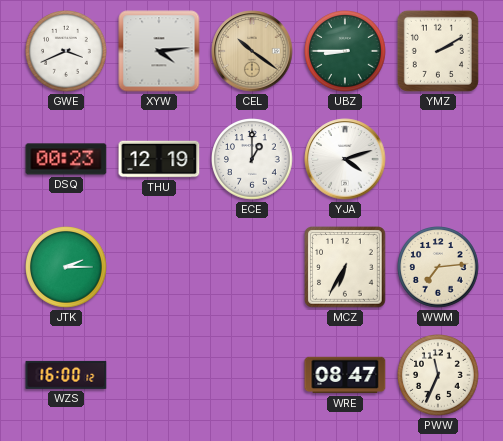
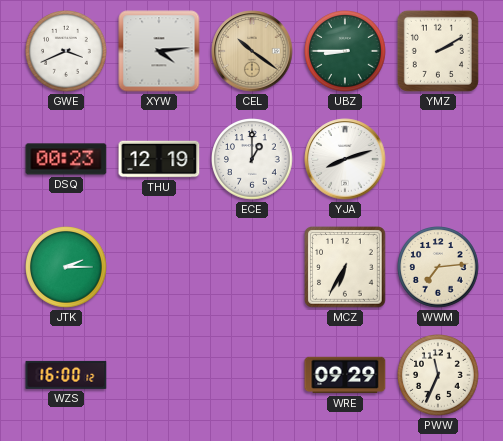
YJA: 4:12 -> 8:12
WRE: 08:47 -> 09:29
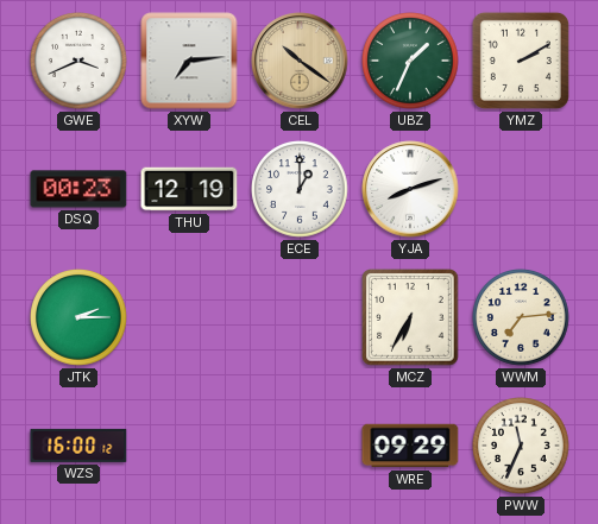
XYW: 4:14 -> 7:14
UBZ: 8:45 -> 1:34
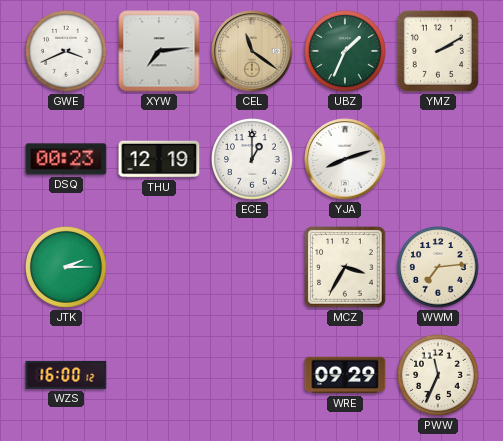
CEL: 10:21 -> 11:21
MCZ: 6:35 -> 3:35
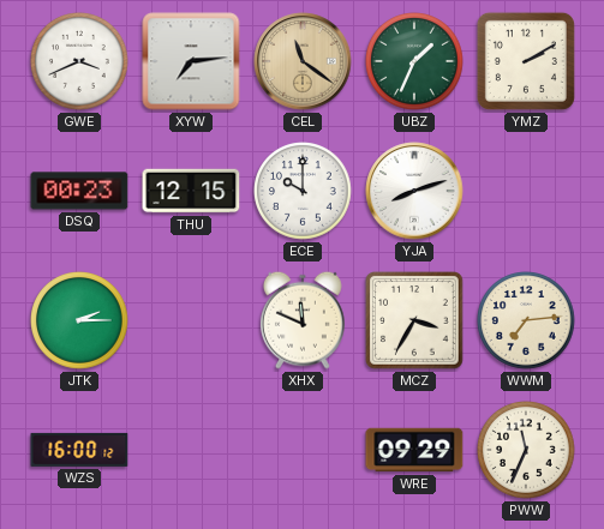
THU: 12:19 -> 12:15
ECE: 1:00 -> 10:00
XHX: none -> 11:49
